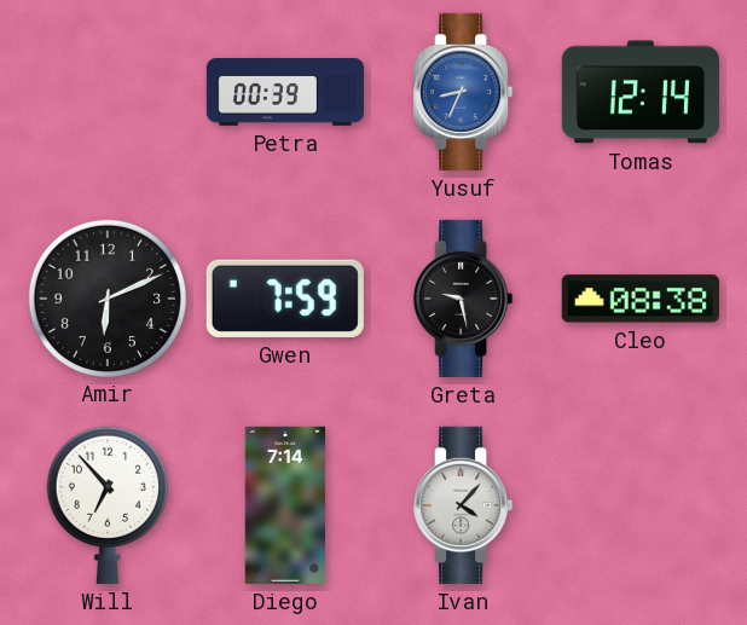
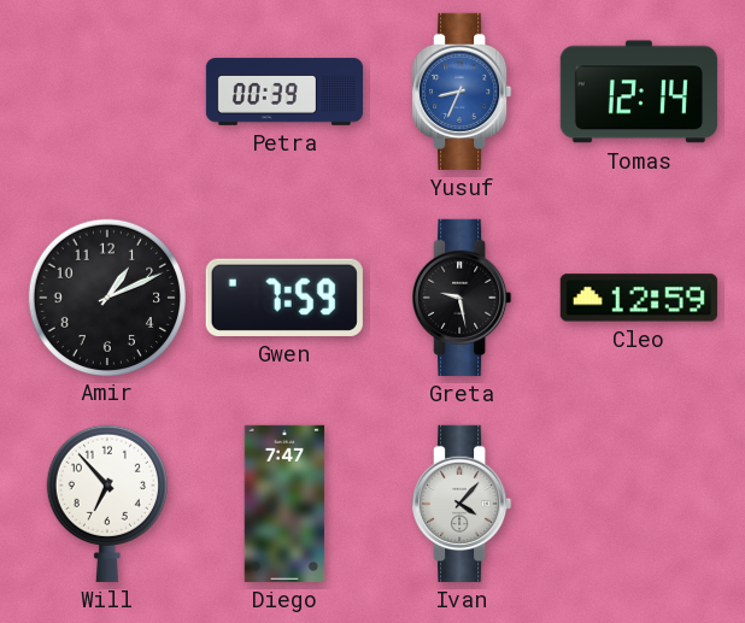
Amir: 6:11 -> 1:11
Cleo: 08:38 -> 12:59
Diego: 7:14 -> 7:47
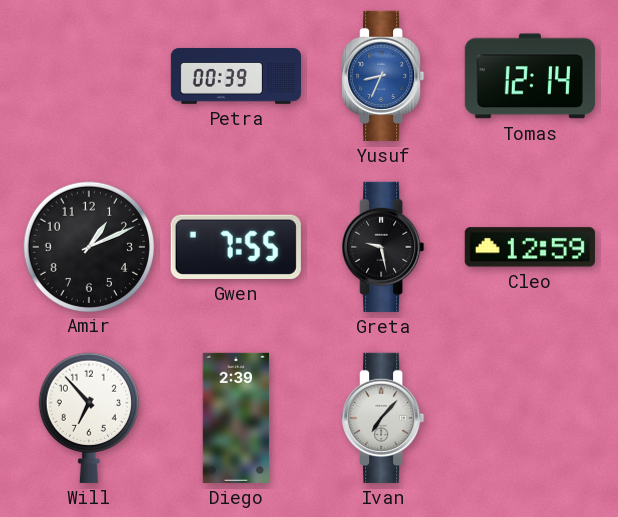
Gwen: 7:59 -> 7:55
Diego: 7:47 -> 2:39
Ivan: 4:07 -> 7:07
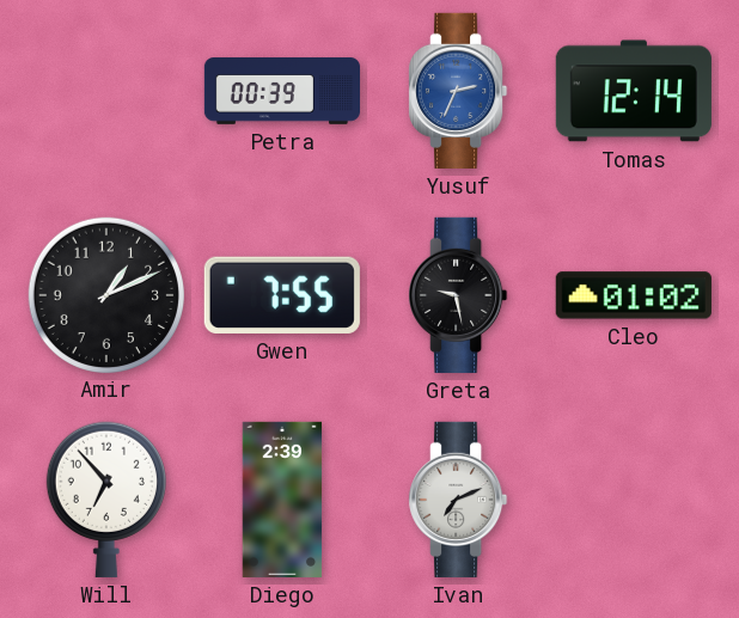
Yusuf: 8:34 -> 2:34
Cleo: 12:59 -> 01:02
Ivan: 7:07 -> 7:11
